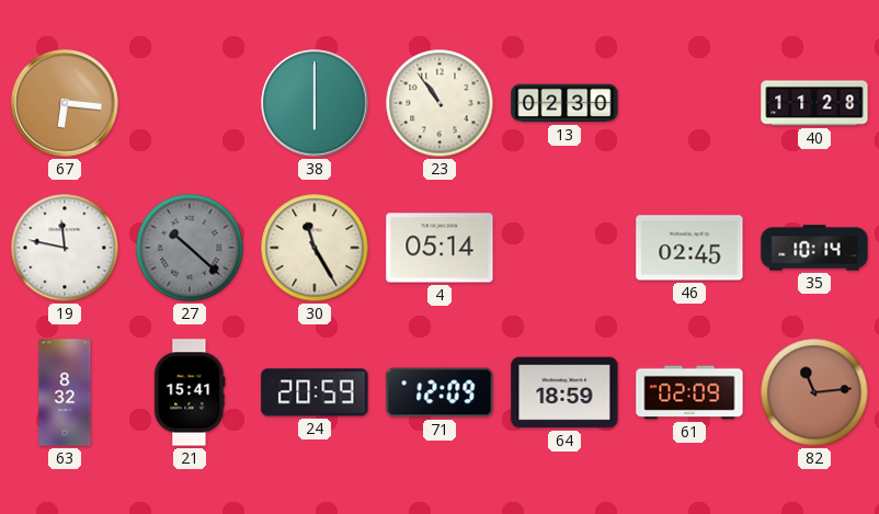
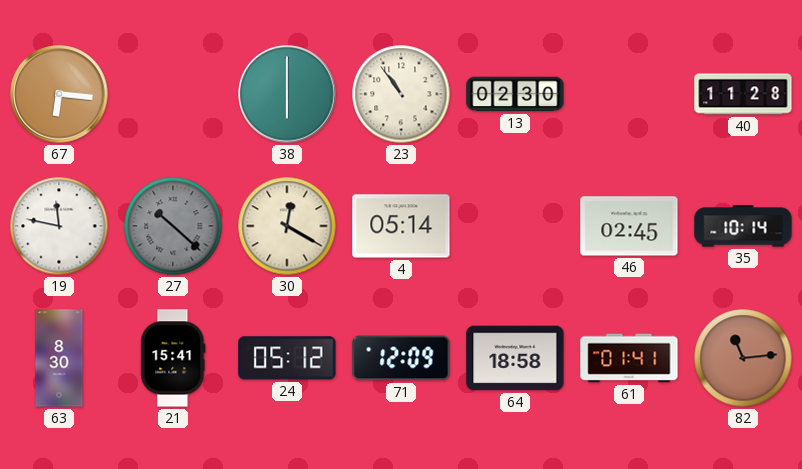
30: 11:25 -> 12:20
63: 8:32 -> 8:30
24: 20:59 -> 05:12
64: 18:59 -> 18:58
61: 02:09 -> 01:41
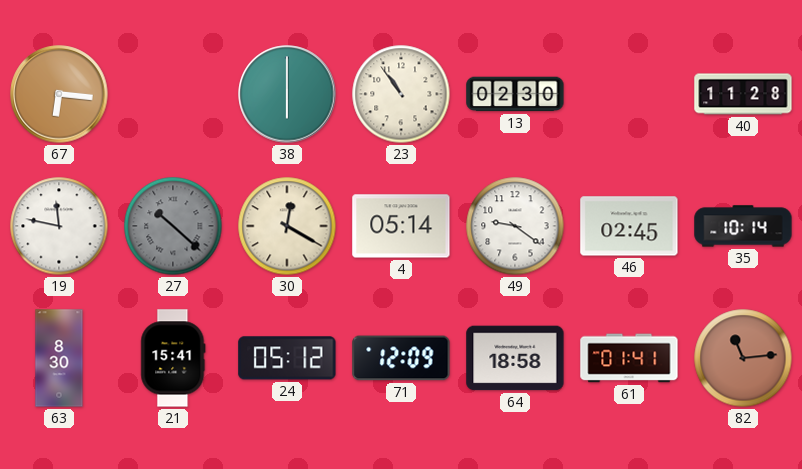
49: none -> 9:21
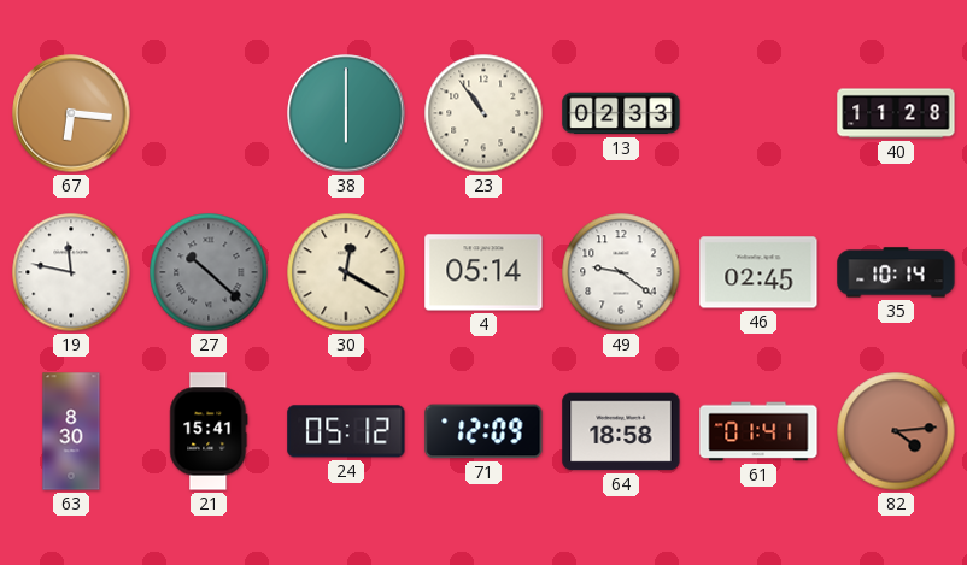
13: 02:30 -> 02:33
82: 11:14 -> 4:14
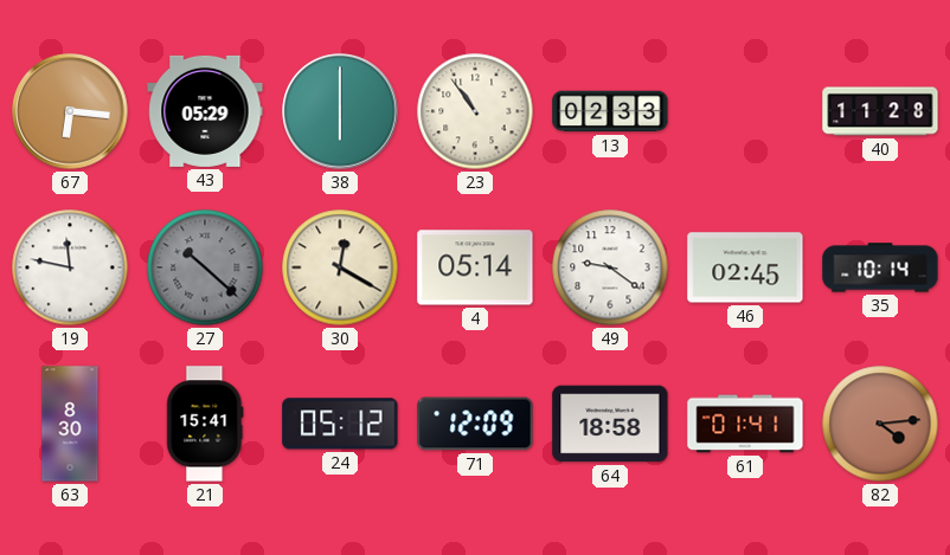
43: none -> 05:29
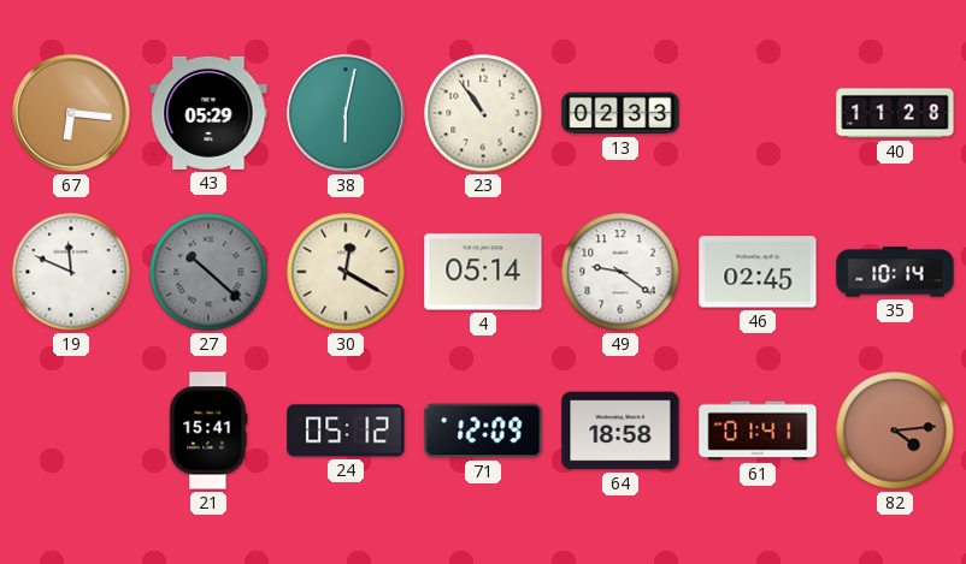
38: 6:00 -> 6:02
19: 11:47 -> 11:49
63: 8:30 -> none
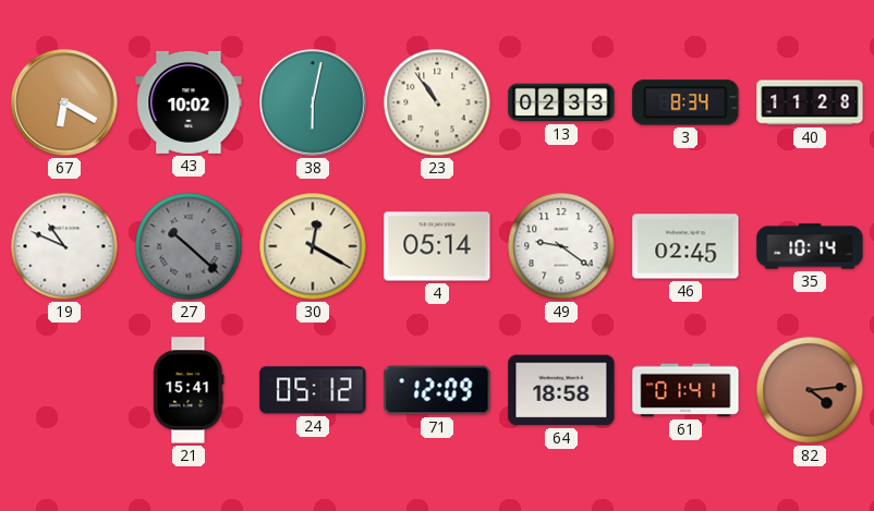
67: 6:16 -> 6:20
43: 05:29 -> 10:02
3: none -> 8:34
19: 11:49 -> 10:49
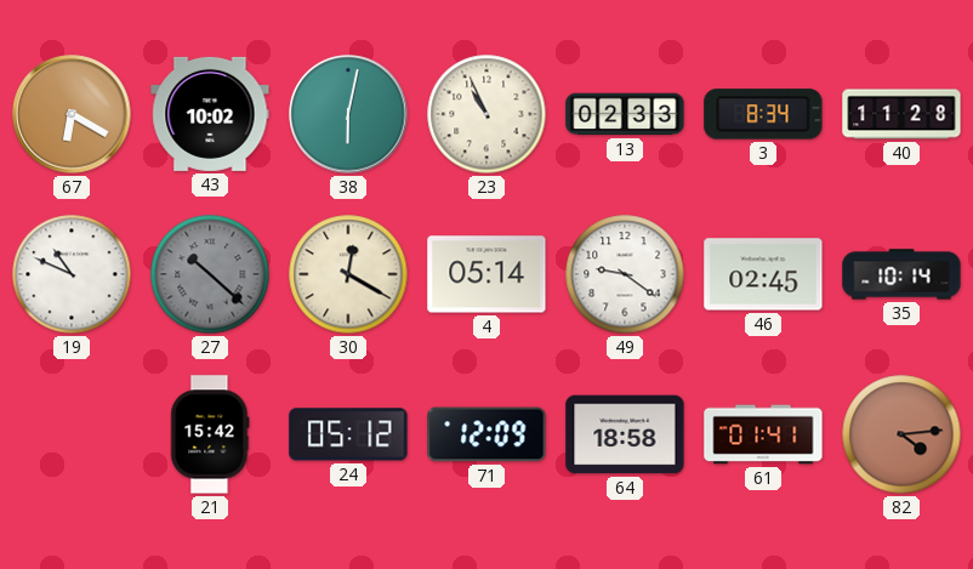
23: 10:54 -> 10:56
21: 15:41 -> 15:42
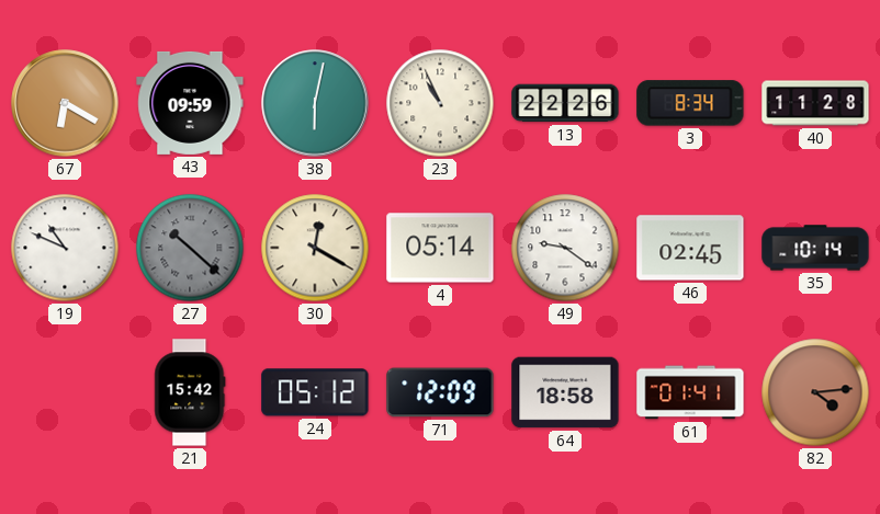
43: 10:02 -> 09:59
13: 02:33 -> 22:26
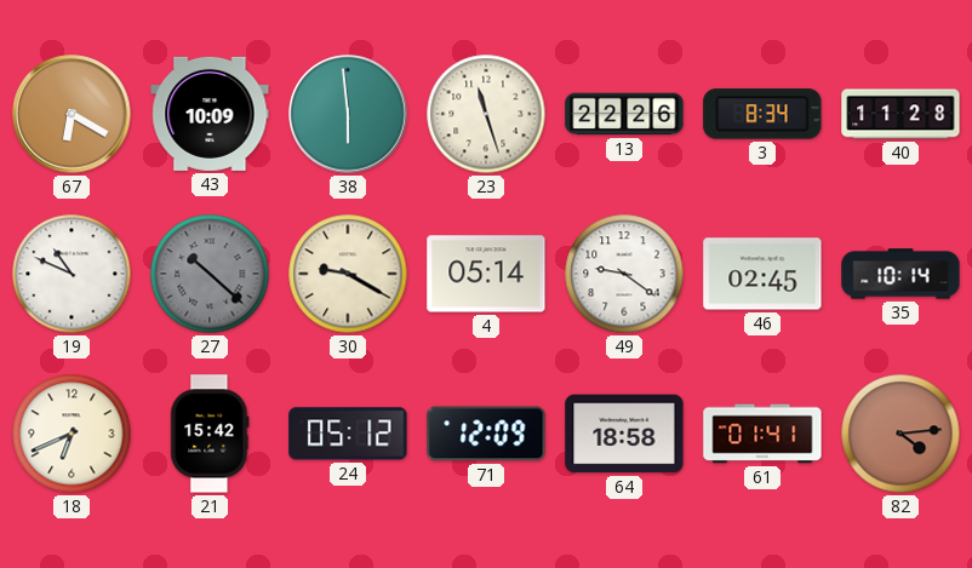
43: 09:59 -> 10:09
38: 6:02 -> 5:59
23: 10:56 -> 11:27
30: 12:20 -> 9:20
18: none -> 6:41
